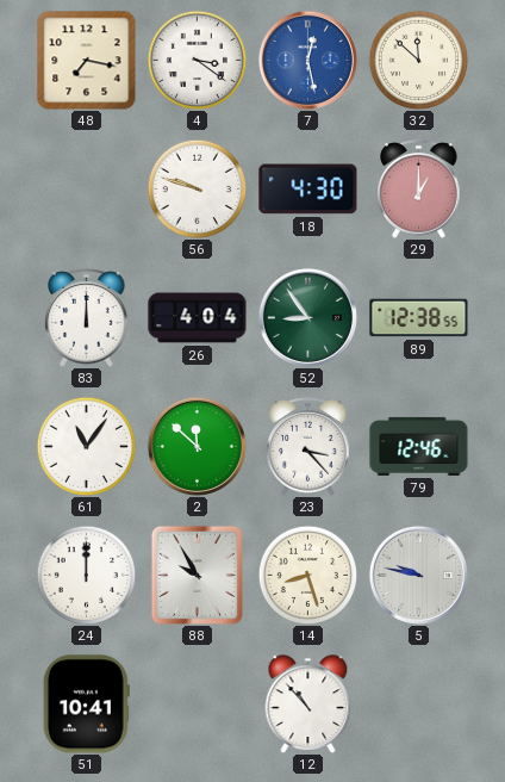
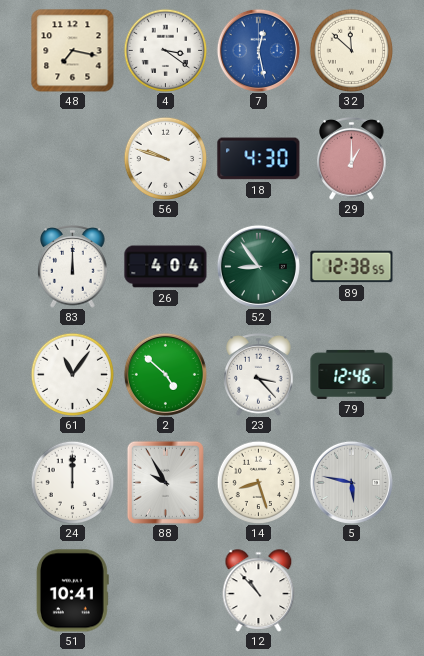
2: 11:52 -> 4:52
5: 9:47 -> 5:47
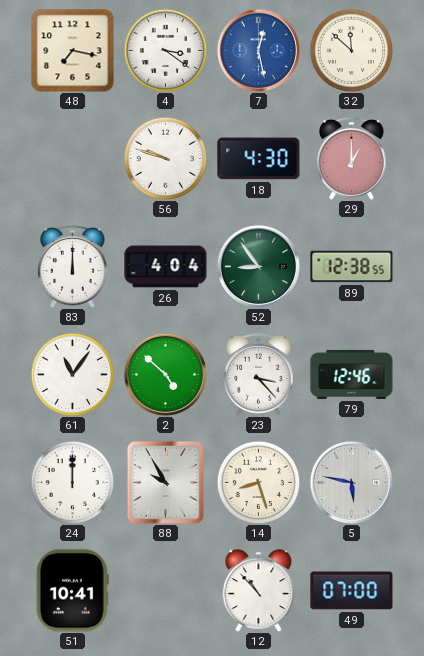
49: none -> 07:00
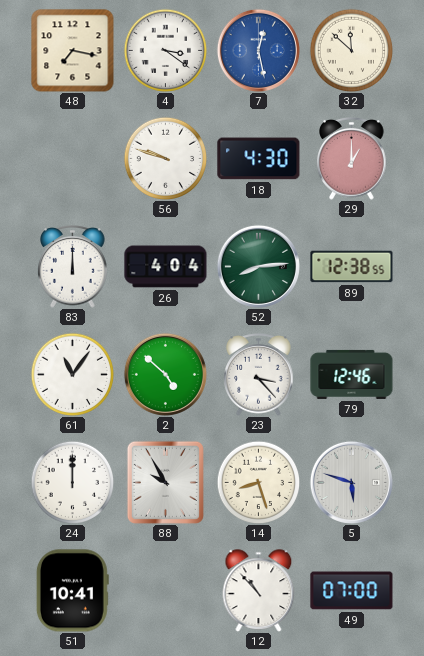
52: 8:54 -> 8:14
5: 5:47 -> 5:48
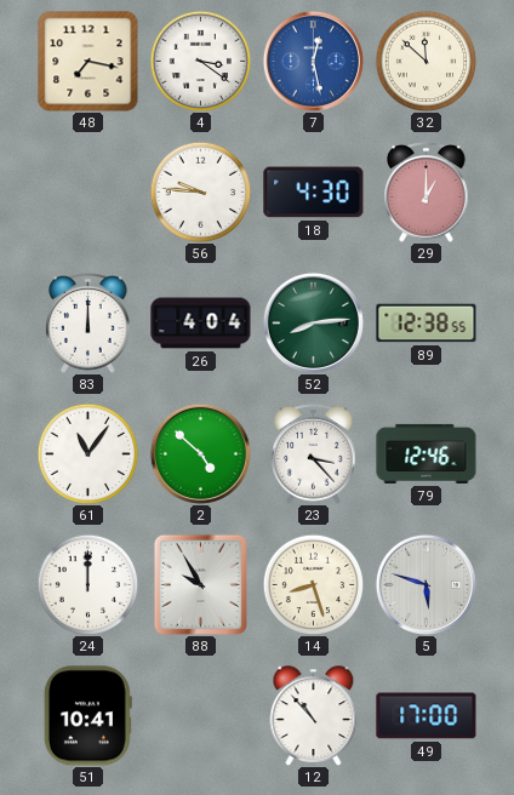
56: 9:48 -> 9:46
49: 07:00 -> 17:00
